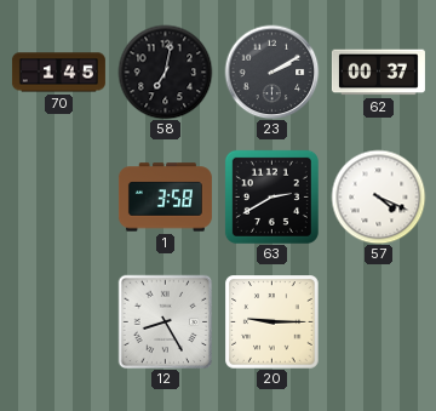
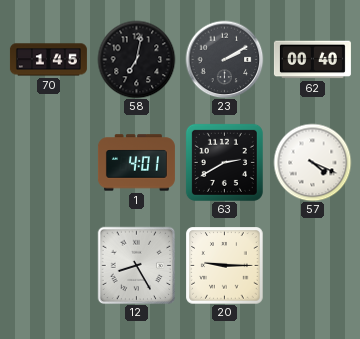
62: 00:37 -> 00:40
1: 3:58 -> 4:01
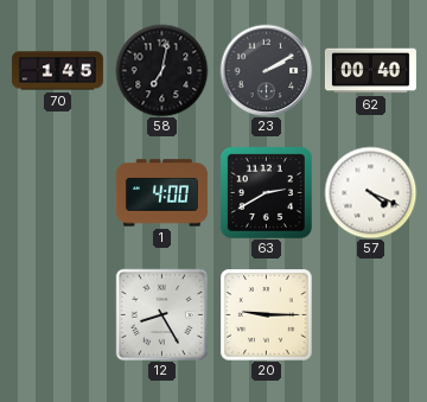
1: 4:01 -> 4:00
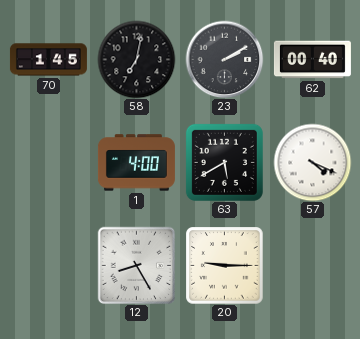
63: 2:40 -> 5:40
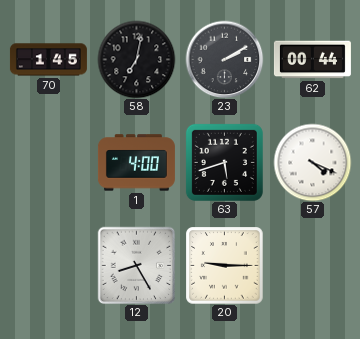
62: 00:40 -> 00:44
63: 5:40 -> 5:42
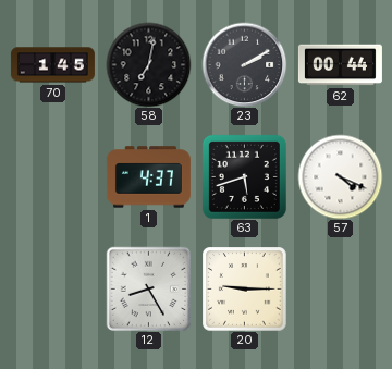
1: 4:00 -> 4:37
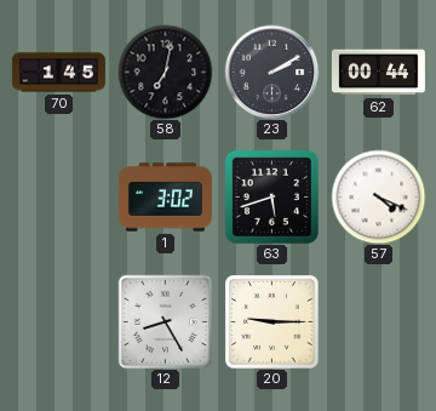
1: 4:37 -> 3:02
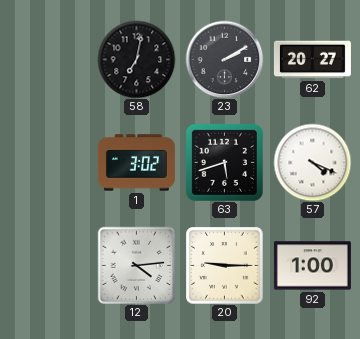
70: 1:45 -> none
62: 00:44 -> 20:27
12: 8:25 -> 4:14
92: none -> 1:00
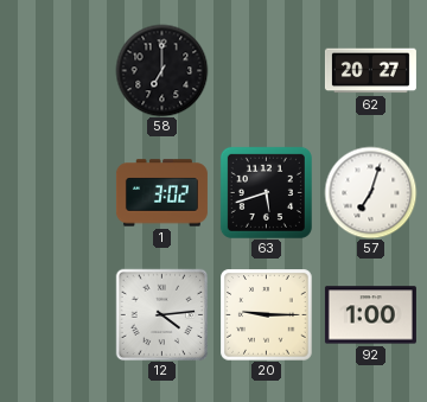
58: 7:02 -> 7:00
23: 2:10 -> none
57: 4:19 -> 7:03
